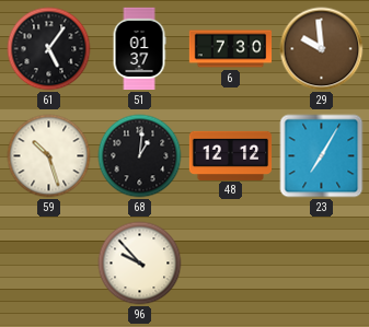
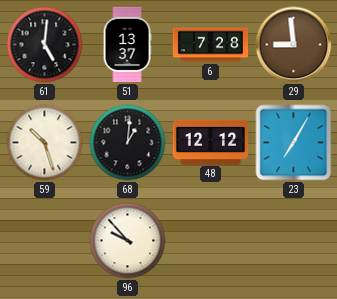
61: 5:06 -> 5:01
51: 01:37 -> 13:37
6: 7:30 -> 7:28
29: 9:59 -> 8:59
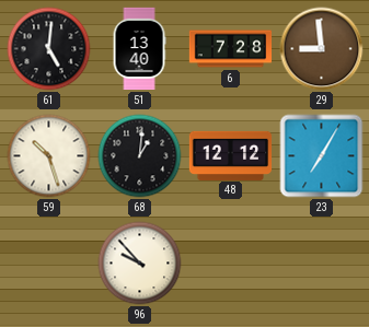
51: 13:37 -> 13:40
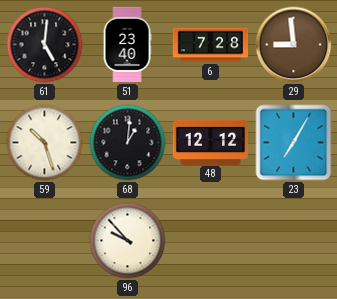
51: 13:40 -> 23:40
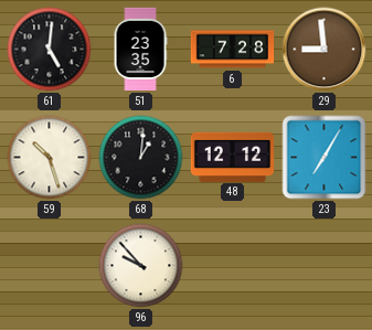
51: 23:40 -> 23:35
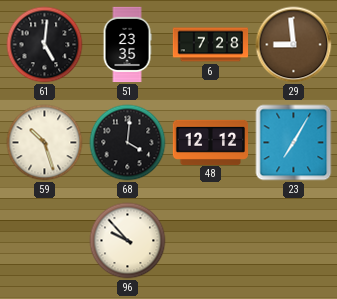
68: 1:01 -> 4:01
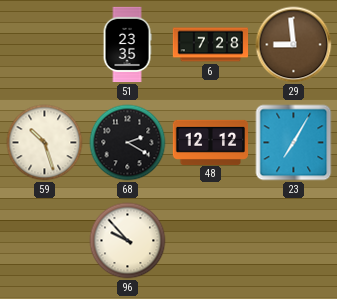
61: 5:01 -> none
68: 4:01 -> 2:20
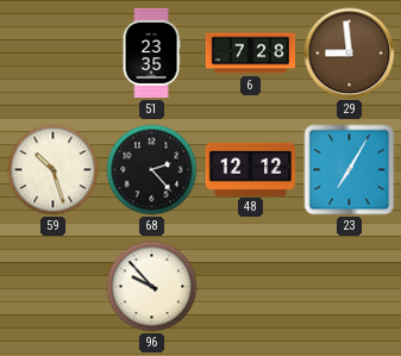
68: 2:20 -> 2:23
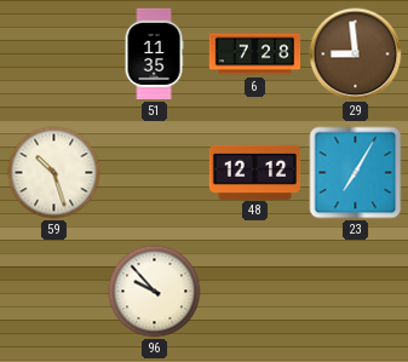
51: 23:35 -> 11:35
68: 2:23 -> none
